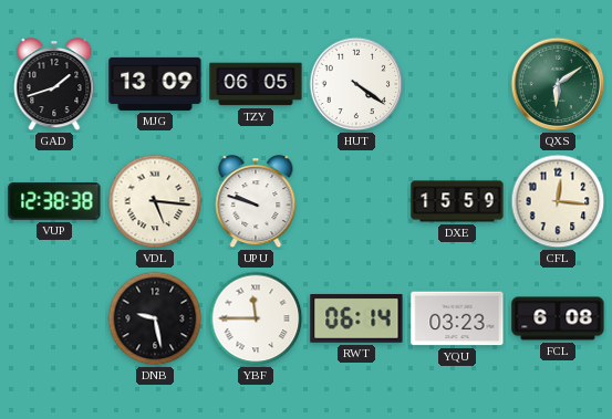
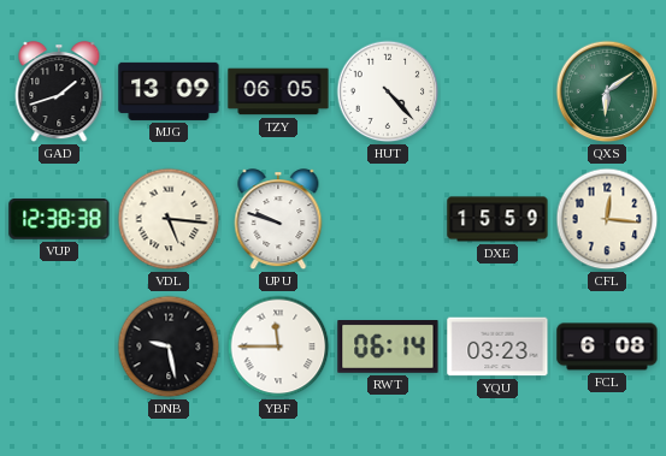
HUT: 4:21 -> 4:23
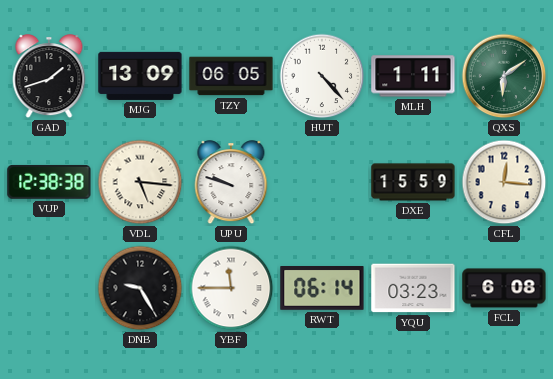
MLH: none -> 1:11
DNB: 9:28 -> 9:25
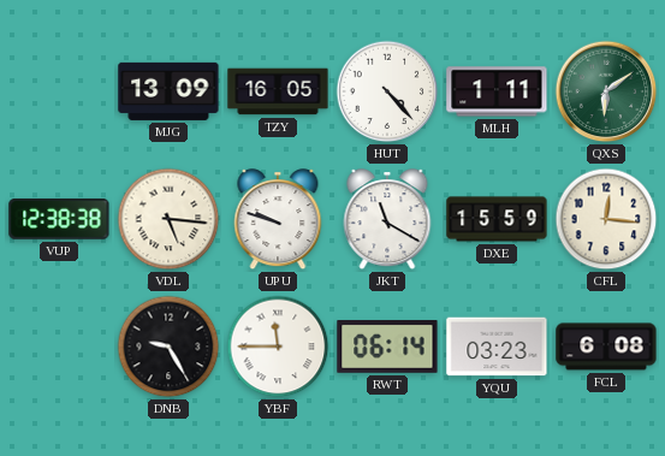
GAD: 1:42 -> none
TZY: 06:05 -> 16:05
JKT: none -> 11:20
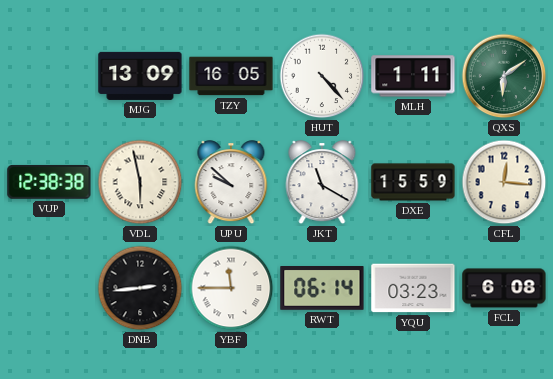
VDL: 5:16 -> 5:58
UPU: 9:48 -> 9:52
DNB: 9:25 -> 2:44
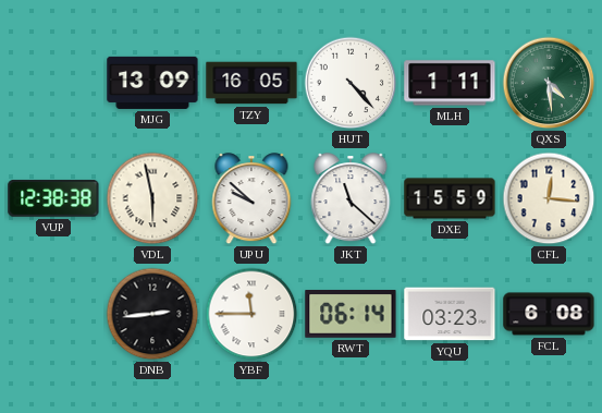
QXS: 6:09 -> 4:29
JKT: 11:20 -> 11:22
